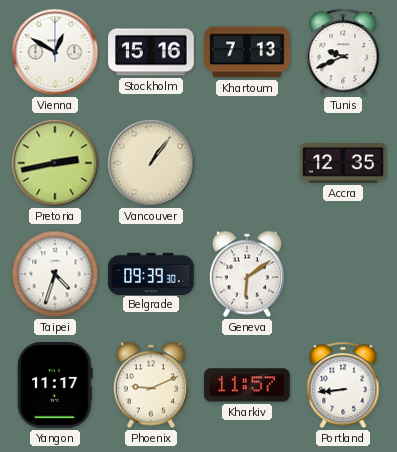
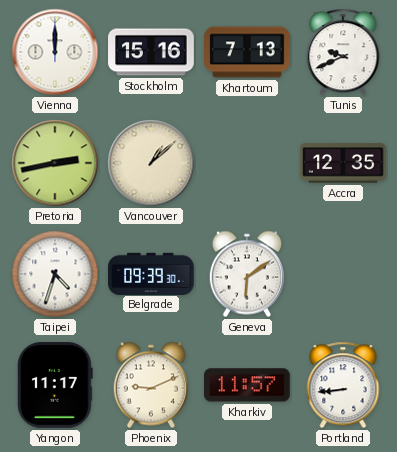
Vienna: 12:50 -> 12:00
Vancouver: 1:06 -> 1:08
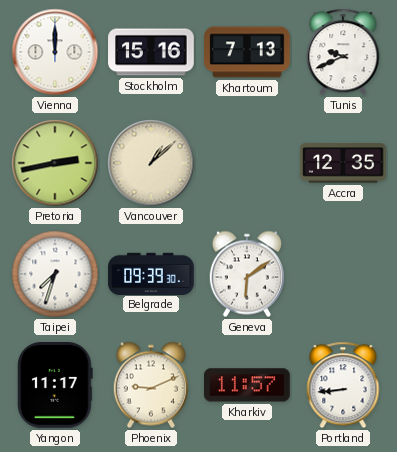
Taipei: 4:33 -> 7:33
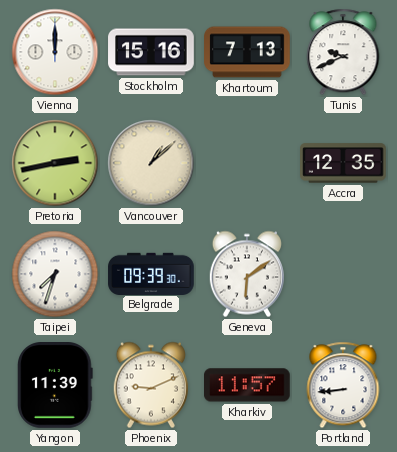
Yangon: 11:17 -> 11:39
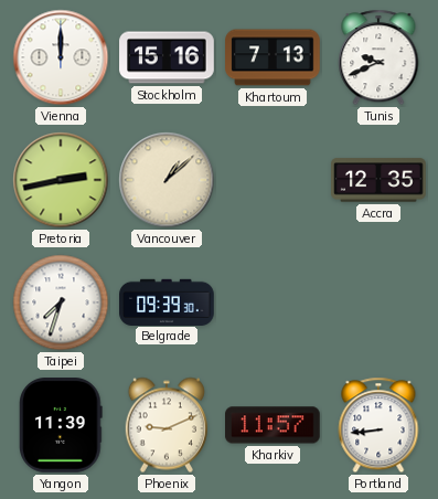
Geneva: 6:09 -> none
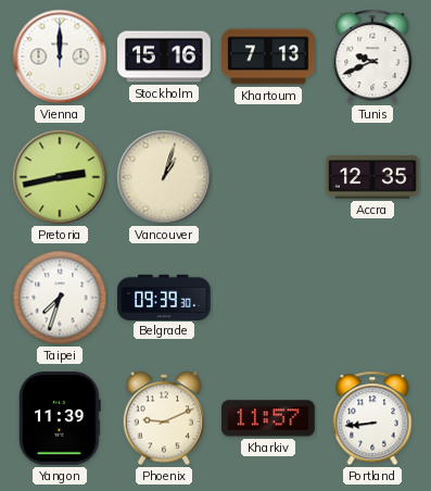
Vancouver: 1:08 -> 1:03
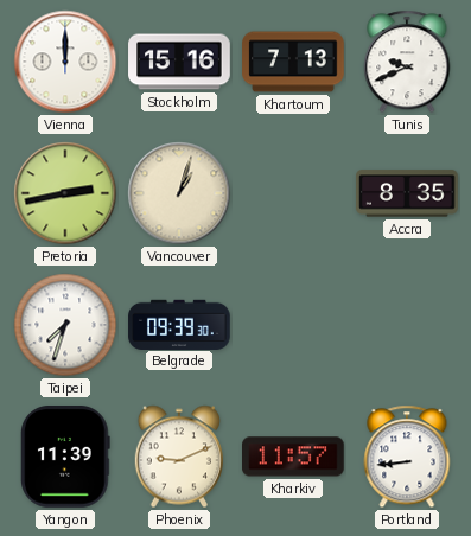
Accra: 12:35 -> 8:35
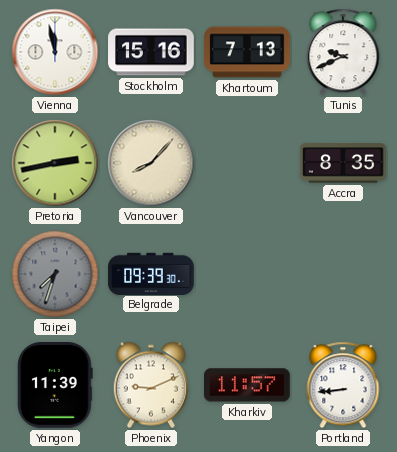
Vienna: 12:00 -> 11:58
Vancouver: 1:03 -> 8:07
Taipei dial: white -> grey
